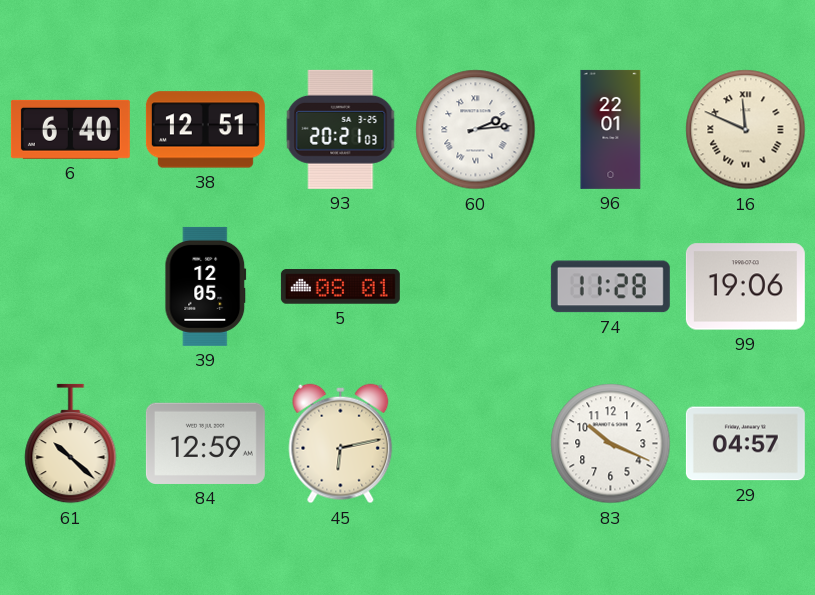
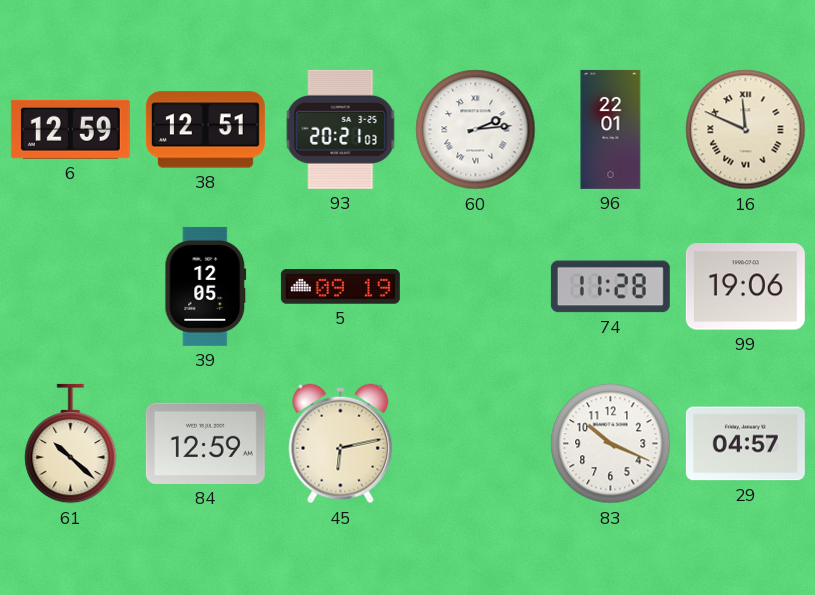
6: 6:40 -> 12:59
5: 08:01 -> 09:19
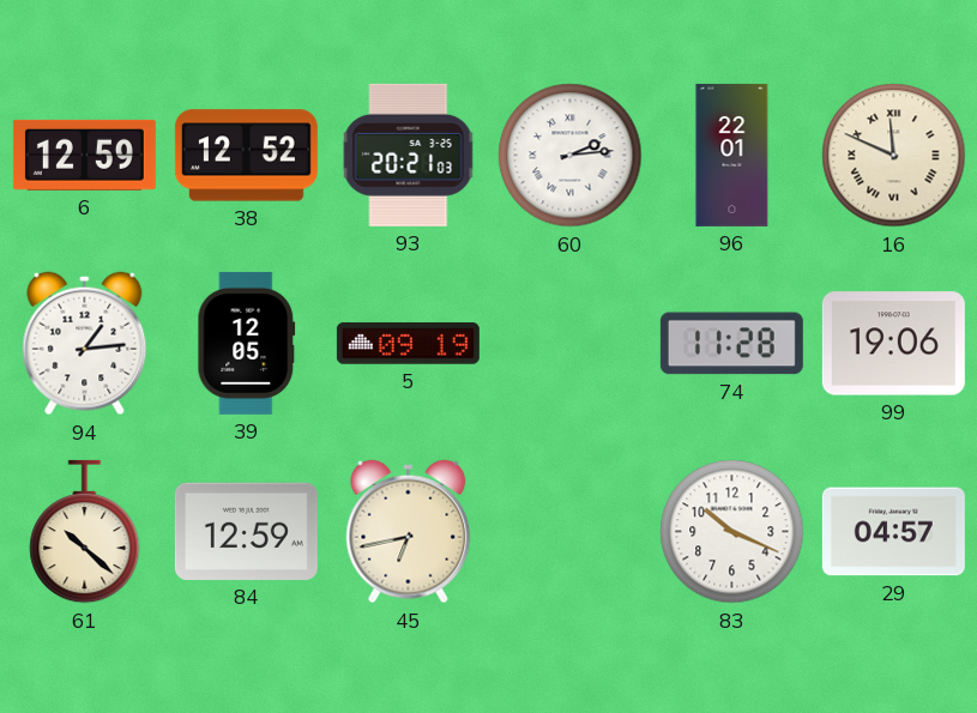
38: 12:51 -> 12:52
94: none -> 1:14
45: 6:13 -> 6:43
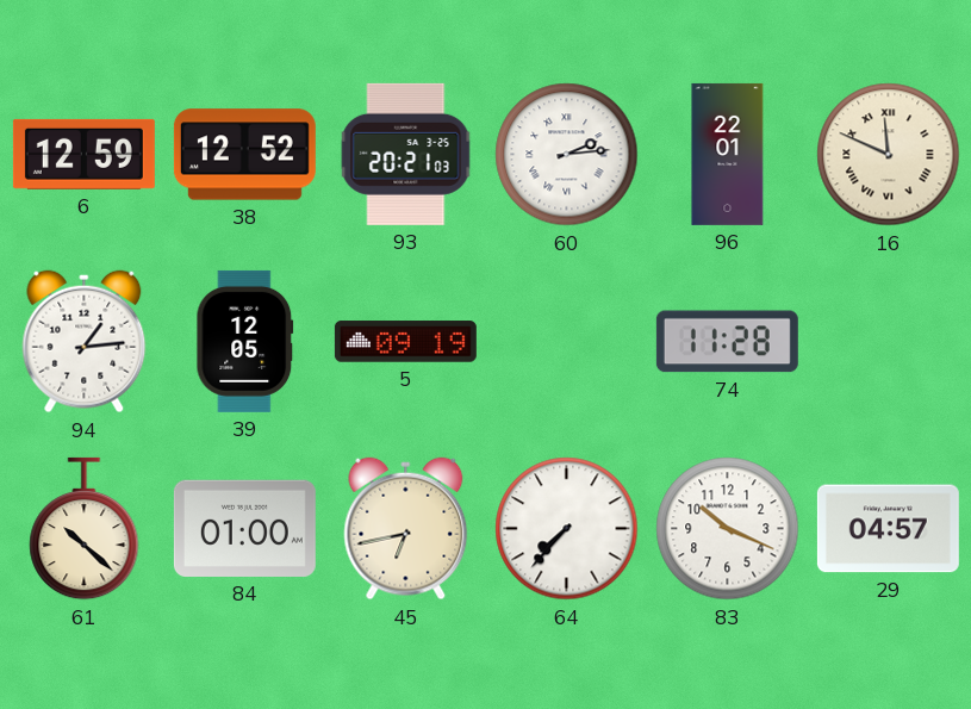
99: 19:06 -> none
84: 12:59 -> 01:00
64: none -> 7:37
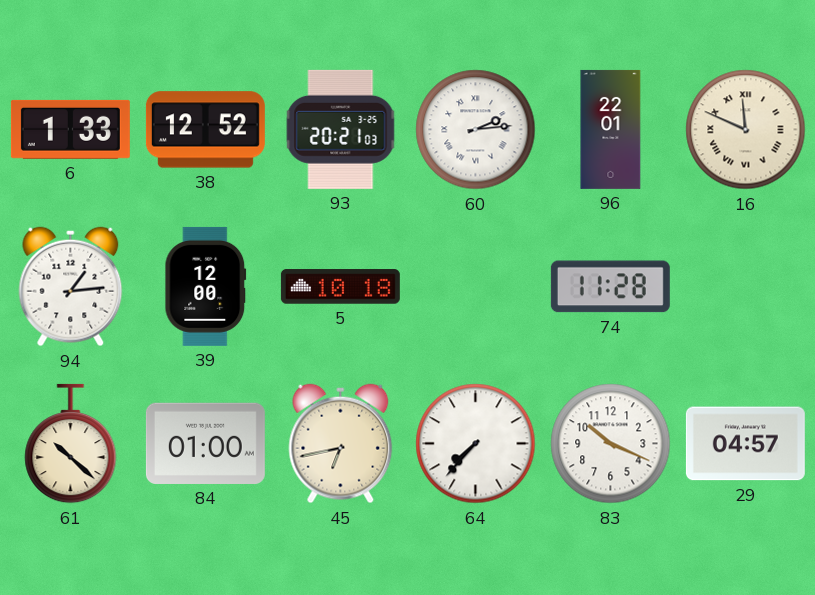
6: 12:59 -> 1:33
39: 12:05 -> 12:00
5: 09:19 -> 10:18
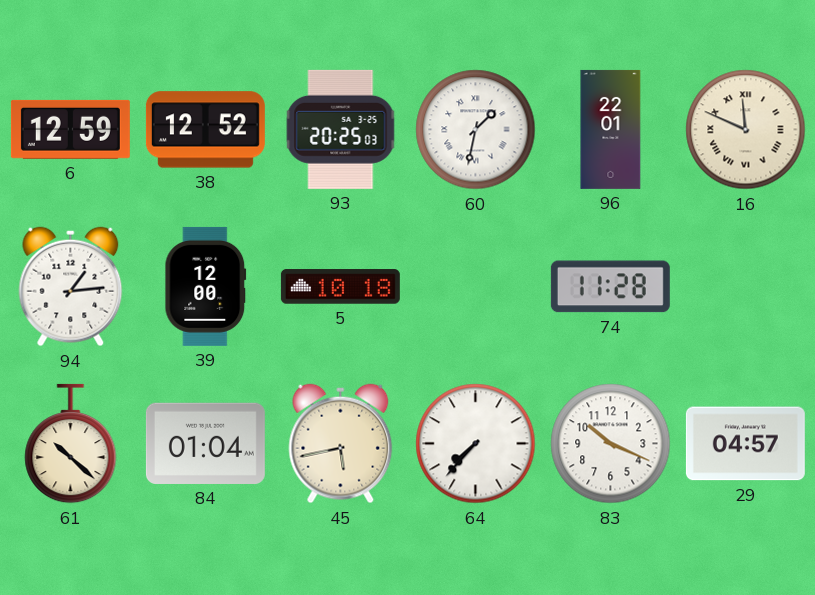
6: 1:33 -> 12:59
93: 20:21 -> 20:25
60: 2:14 -> 1:32
84: 01:00 -> 01:04
45: 6:43 -> 5:43
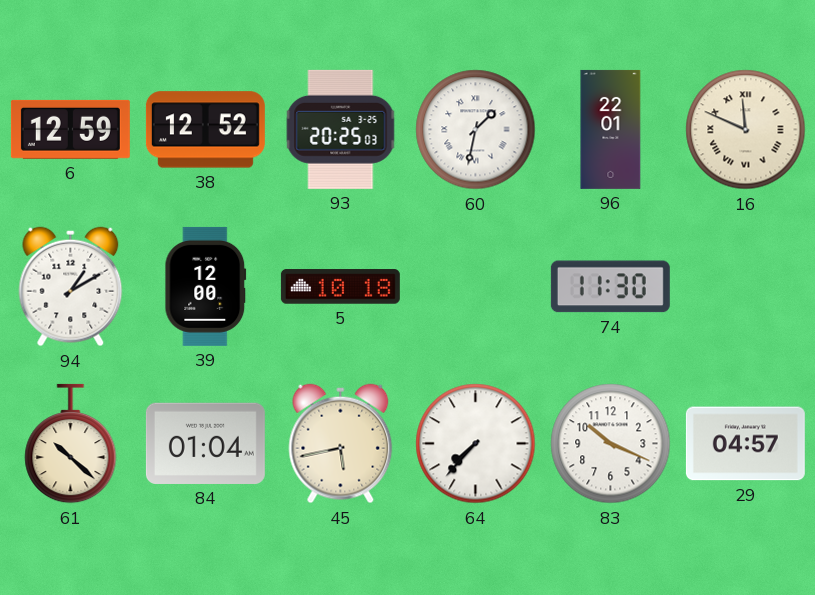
94: 1:14 -> 1:10
74: 11:28 -> 11:30
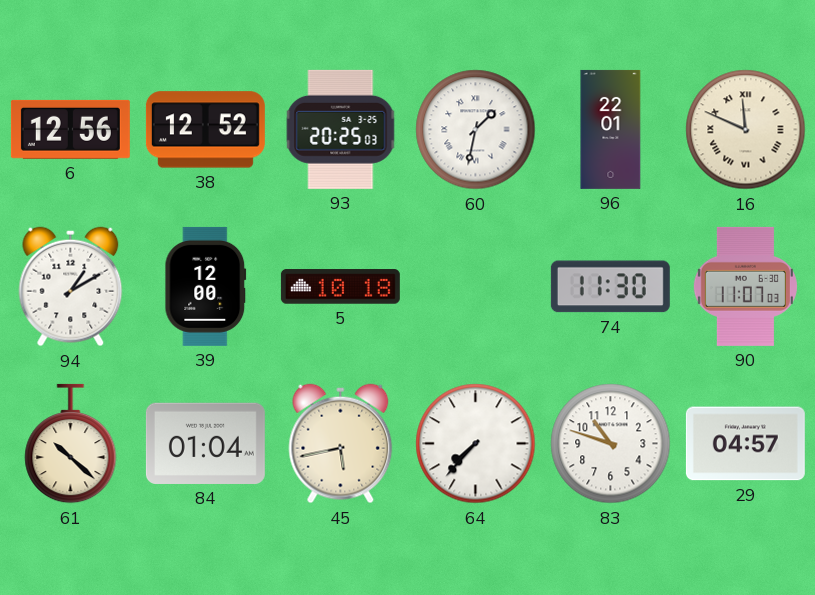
6: 12:59 -> 12:56
90: none -> 11:07
83: 10:19 -> 10:48
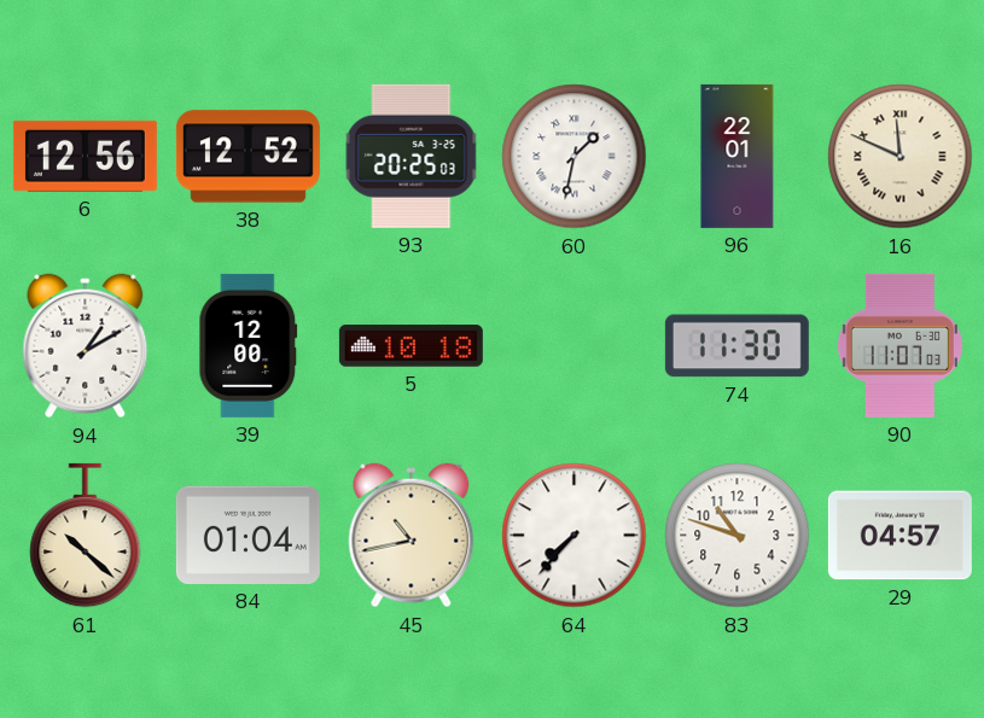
45: 5:43 -> 10:43
